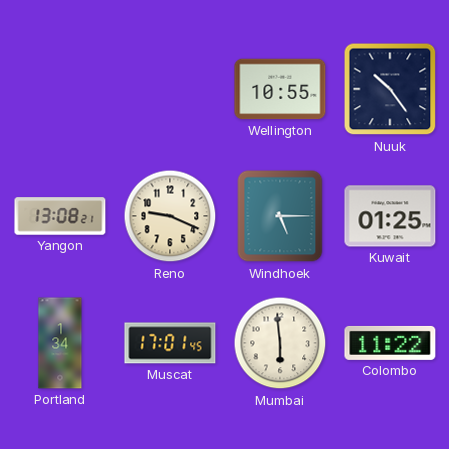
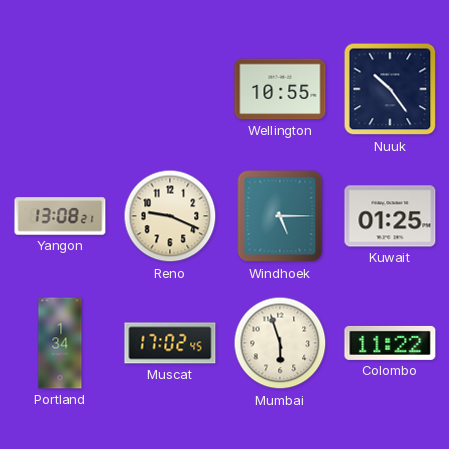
Muscat: 17:01 -> 17:02
Mumbai: 5:59 -> 5:57
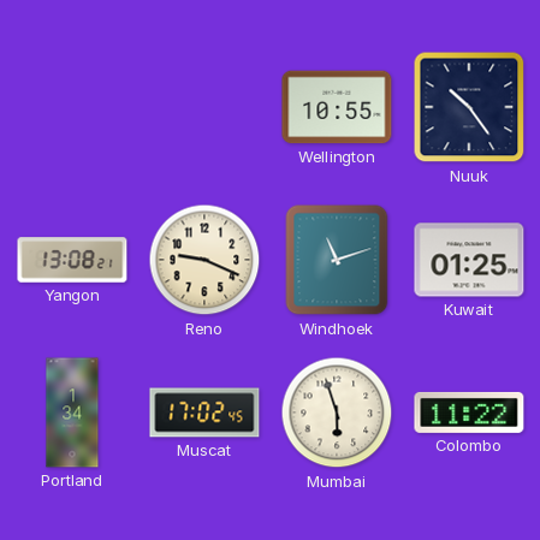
Windhoek: 5:15 -> 11:12
